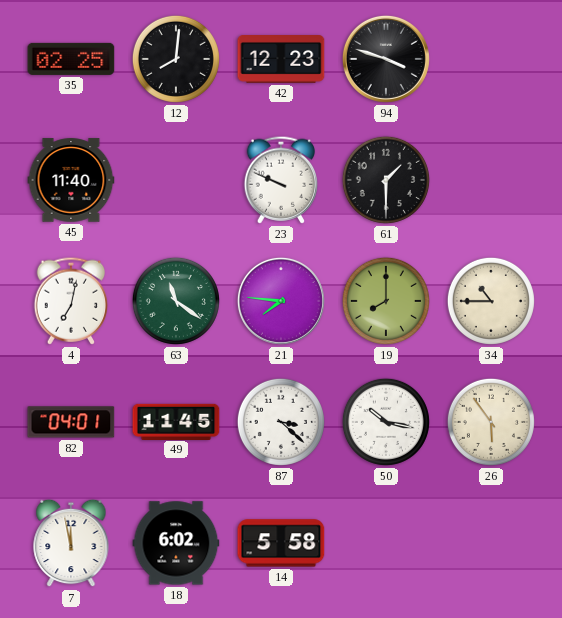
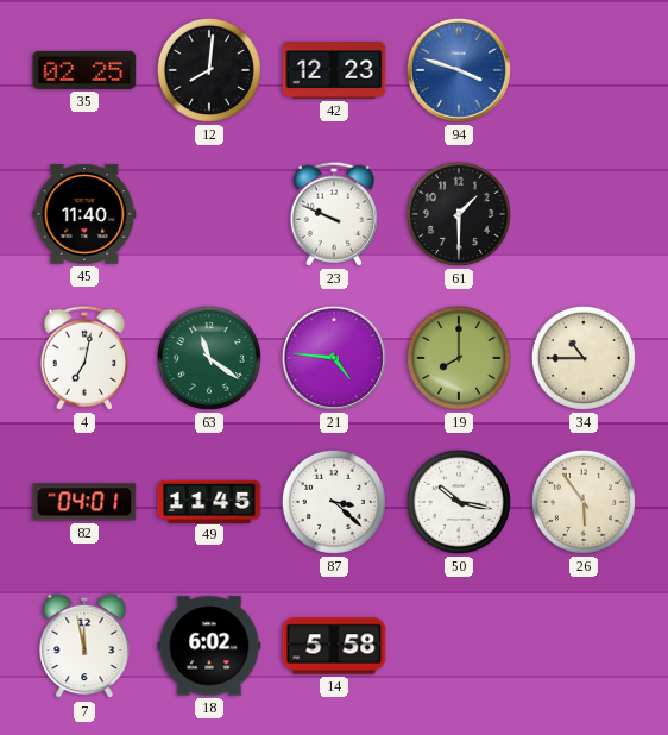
94 dial: black -> blue
21: 7:46 -> 4:46
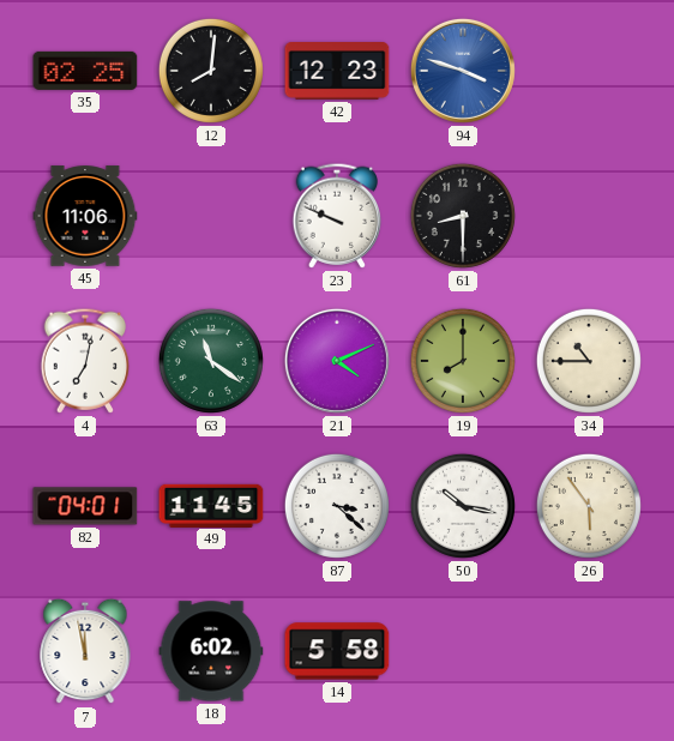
45: 11:40 -> 11:06
61: 1:30 -> 8:30
21: 4:46 -> 4:11
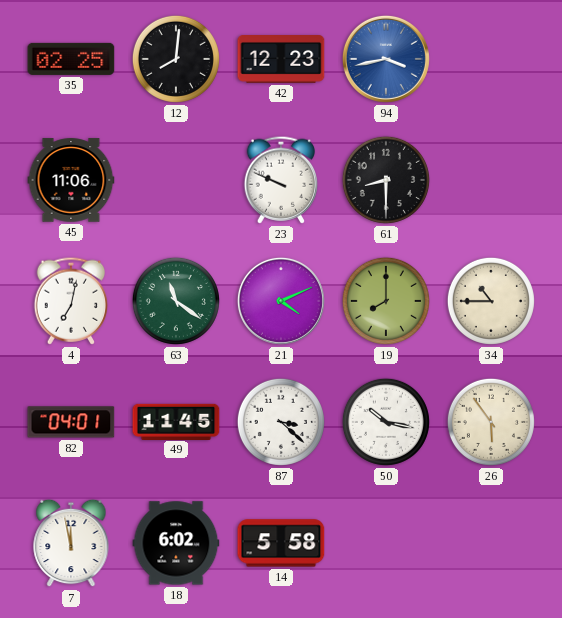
94: 3:48 -> 3:43
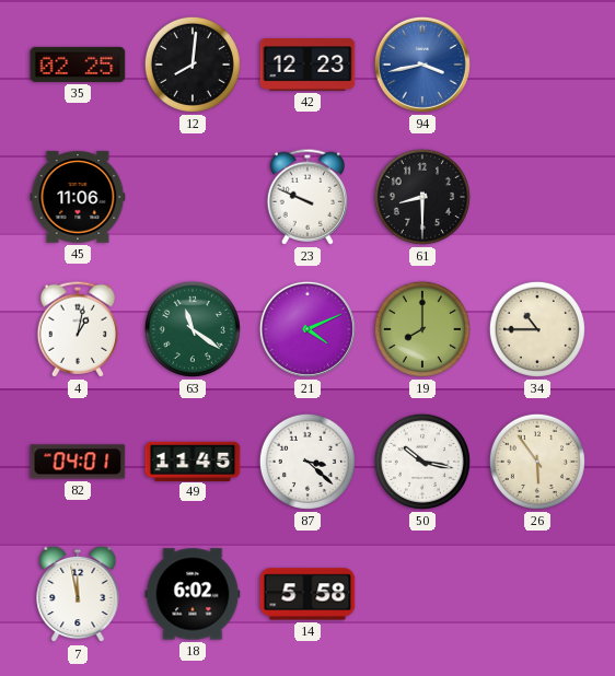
4: 7:02 -> 1:02
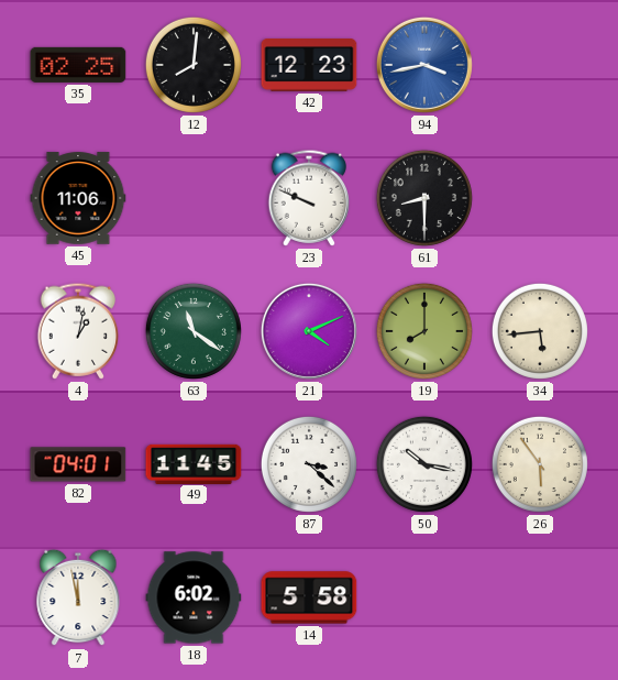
34: 10:45 -> 5:44
